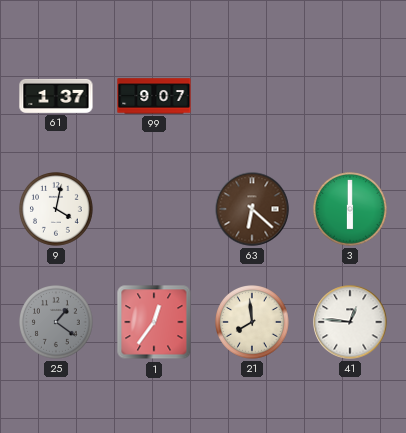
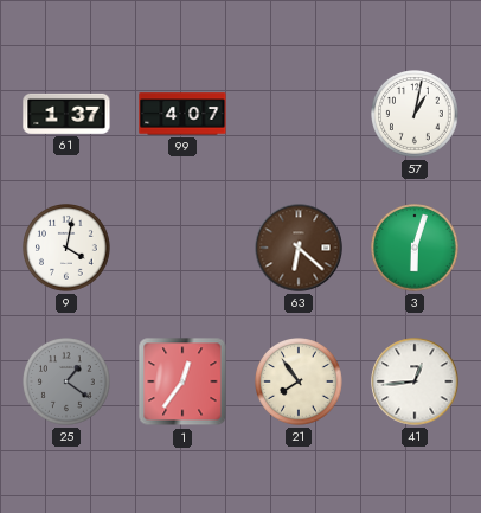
99: 9:07 -> 4:07
57: none -> 1:02
3: 6:00 -> 6:03
21: 7:59 -> 7:54
41: 12:46 -> 12:44
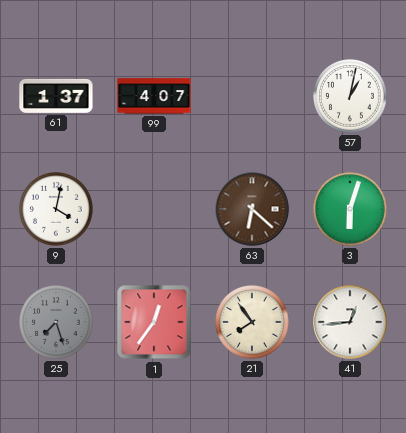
25: 1:21 -> 7:27
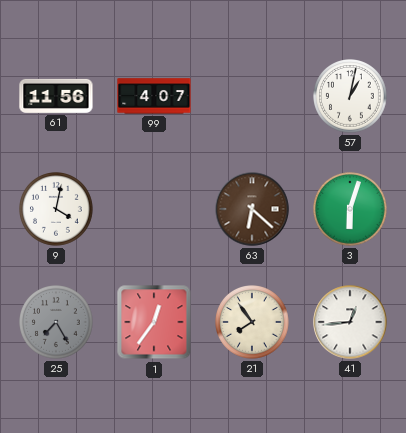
61: 1:37 -> 11:56
25: 7:27 -> 7:25
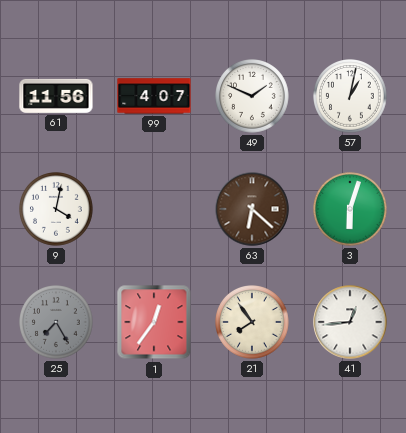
49: none -> 1:49
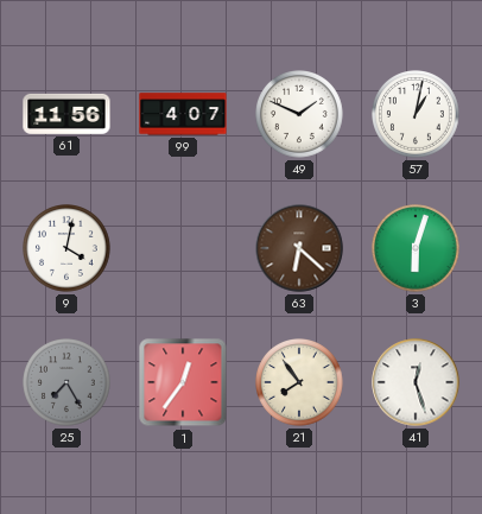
41: 12:44 -> 12:27
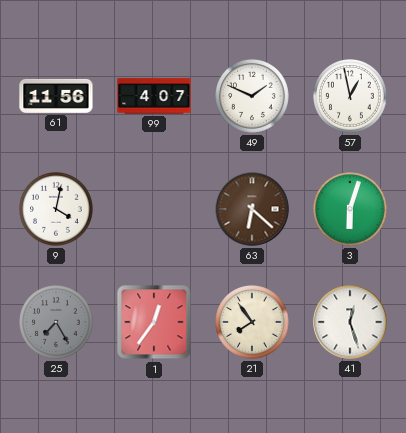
57: 1:02 -> 12:58
